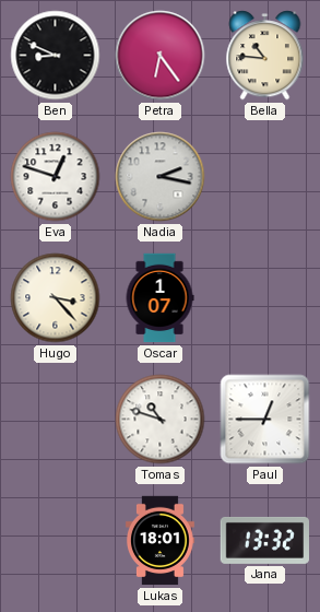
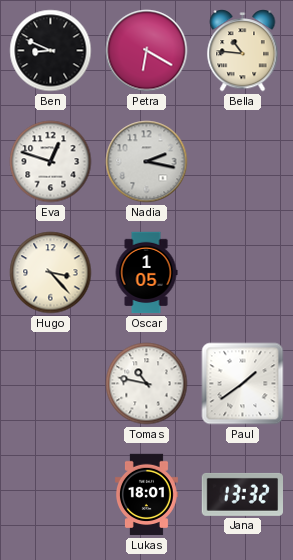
Petra: 6:24 -> 6:20
Oscar: 1:07 -> 1:05
Tomas: 10:48 -> 10:47
Paul: 12:45 -> 1:39
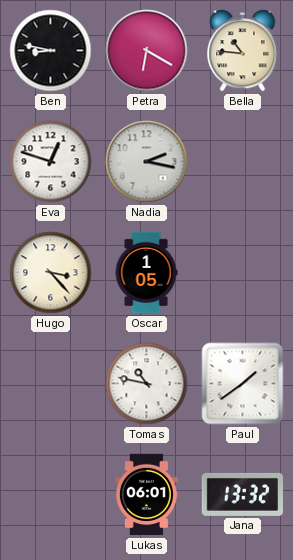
Ben: 8:49 -> 8:47
Lukas: 18:01 -> 06:01
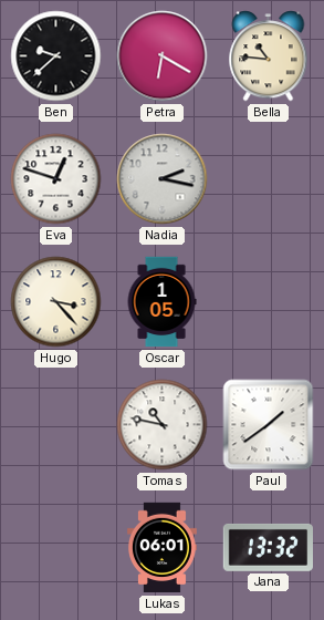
Ben: 8:47 -> 9:38
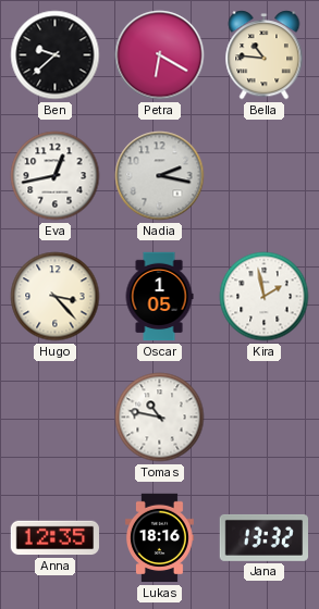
Eva: 12:48 -> 12:43
Kira: none -> 1:58
Paul: 1:39 -> none
Anna: none -> 12:35
Lukas: 06:01 -> 18:16
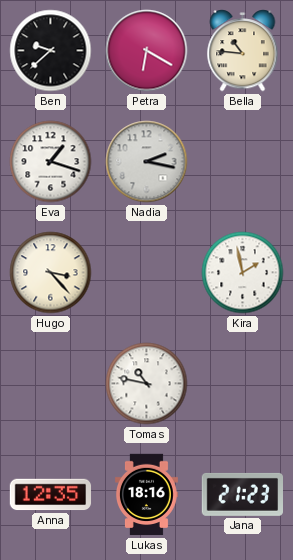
Eva: 12:43 -> 1:18
Oscar: 1:05 -> none
Jana: 13:32 -> 21:23
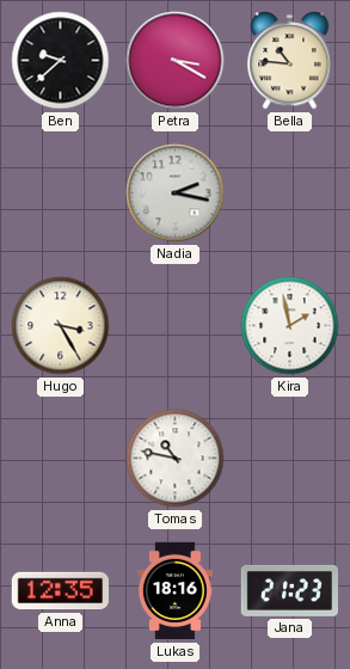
Petra: 6:20 -> 3:20
Eva: 1:18 -> none
Hugo: 3:23 -> 3:25
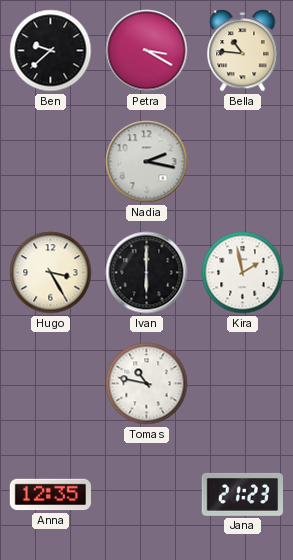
Ivan: none -> 6:00
Lukas: 18:16 -> none
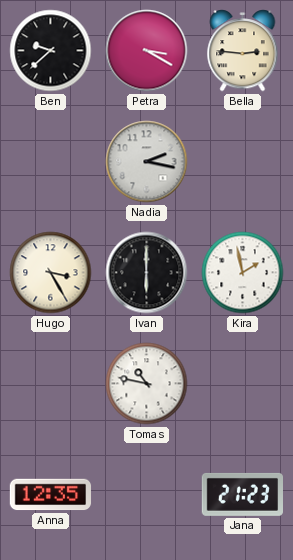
Bella: 10:46 -> 2:46
